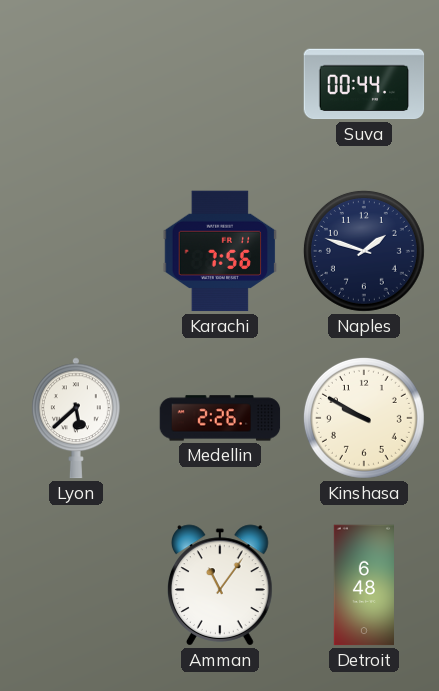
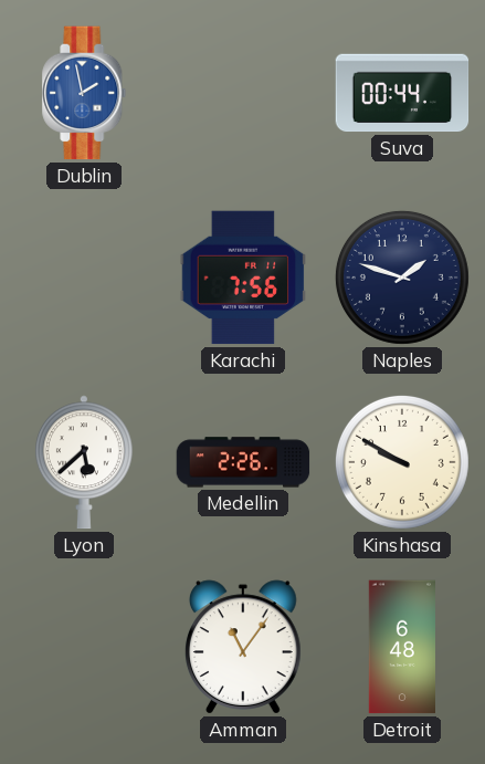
Dublin: none -> 1:58
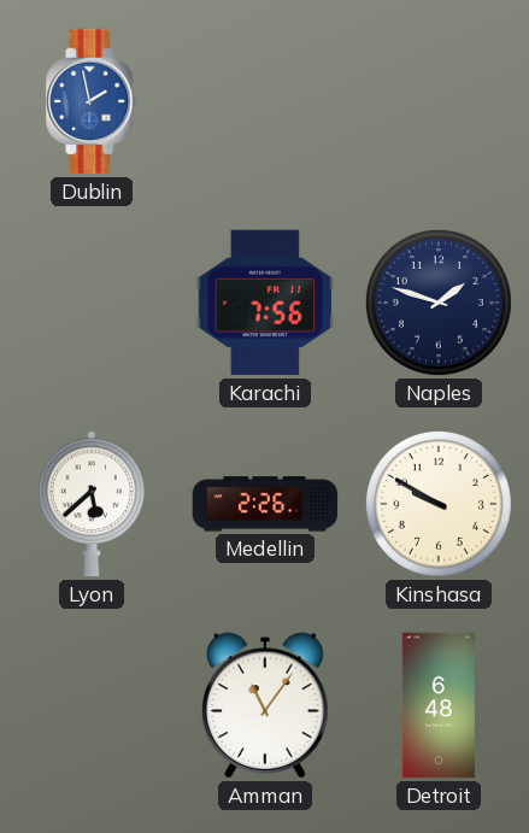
Suva: 00:44 -> none
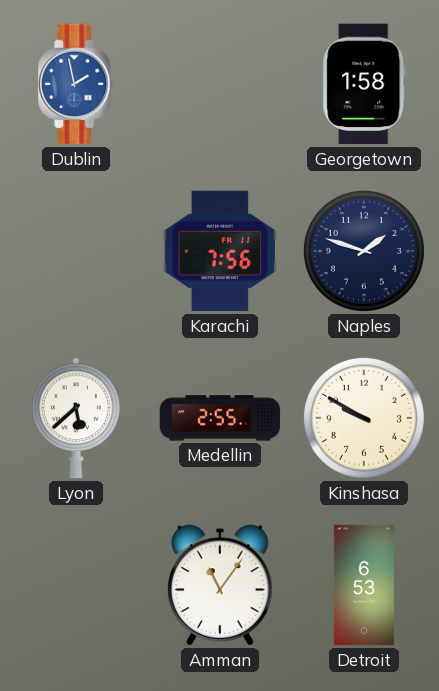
Georgetown: none -> 1:58
Medellin: 2:26 -> 2:55
Detroit: 6:48 -> 6:53
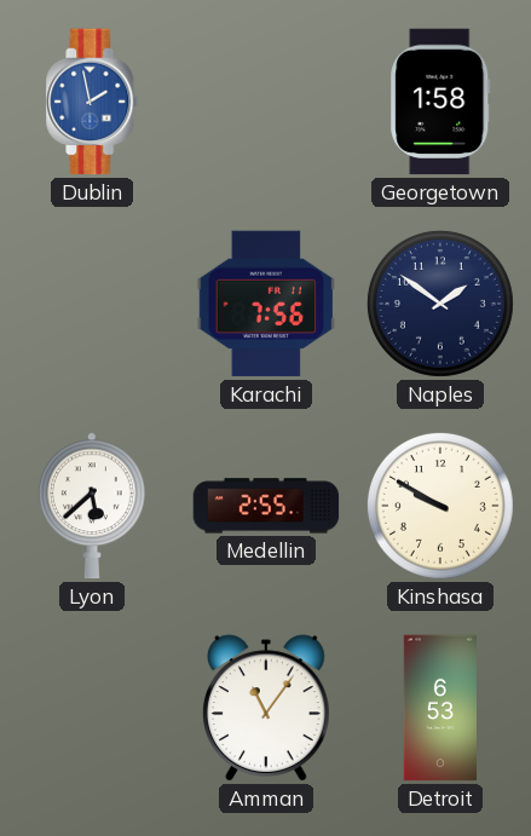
Naples: 1:48 -> 1:51
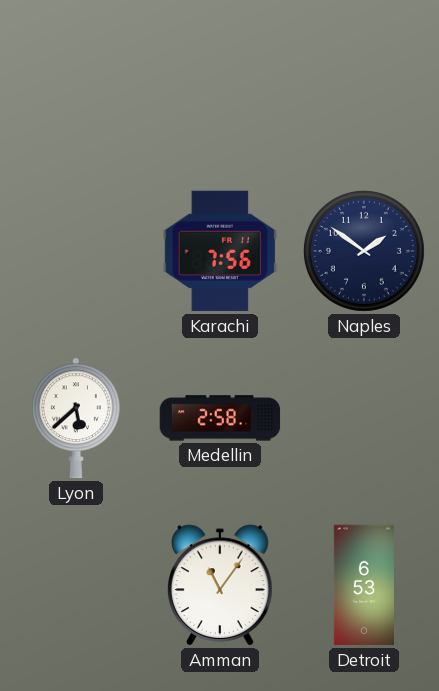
Dublin: 1:58 -> none
Georgetown: 1:58 -> none
Medellin: 2:55 -> 2:58
Kinshasa: 9:50 -> none
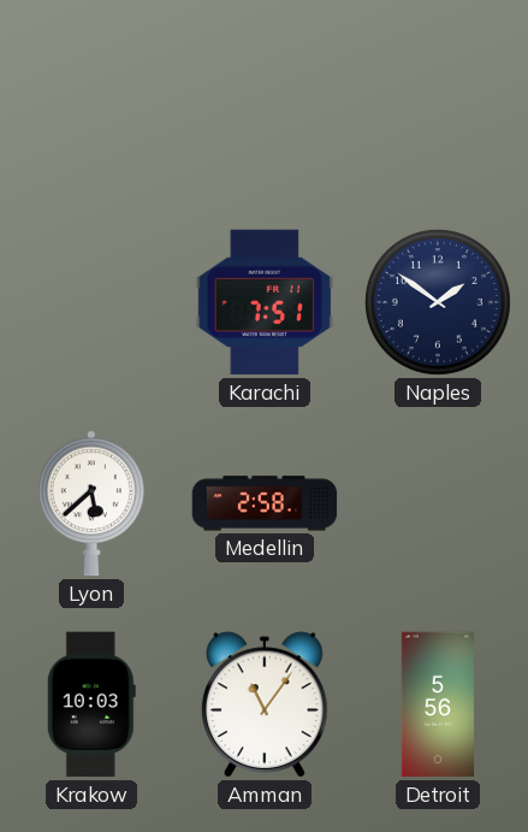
Karachi: 7:56 -> 7:51
Krakow: none -> 10:03
Detroit: 6:53 -> 5:56
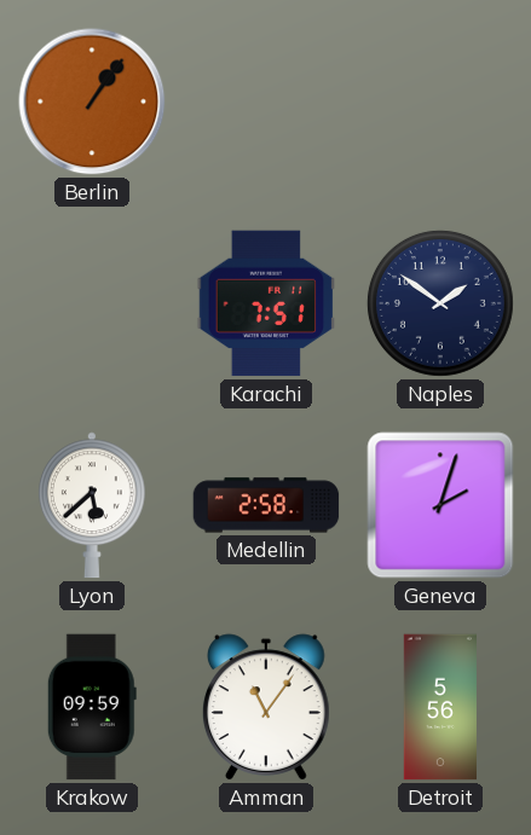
Berlin: none -> 1:06
Geneva: none -> 2:03
Krakow: 10:03 -> 09:59
